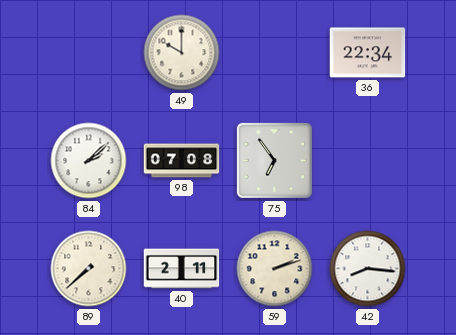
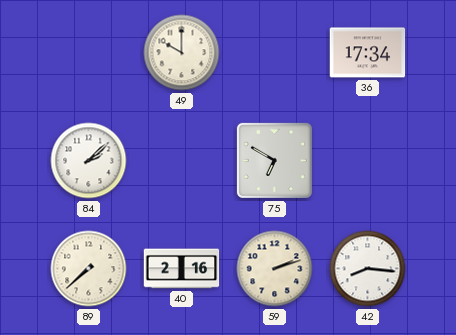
36: 22:34 -> 17:34
98: 07:08 -> none
75: 6:54 -> 6:50
40: 2:11 -> 2:16
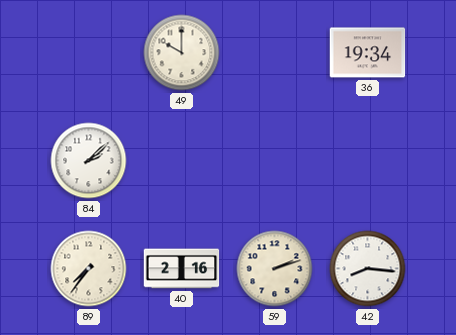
36: 17:34 -> 19:34
75: 6:50 -> none
89: 7:38 -> 7:36
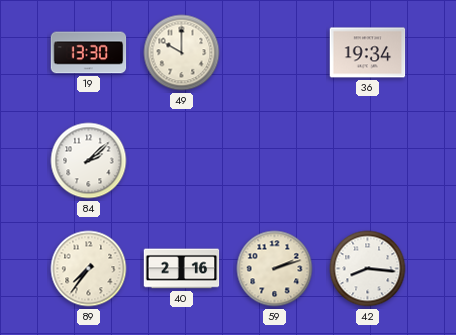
19: none -> 13:30
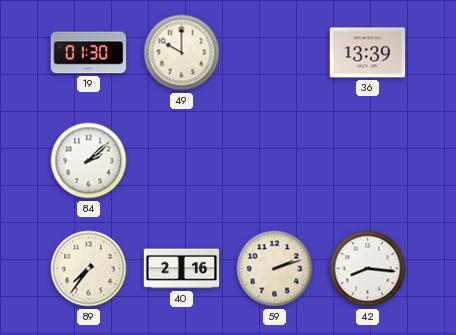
19: 13:30 -> 01:30
36: 19:34 -> 13:39
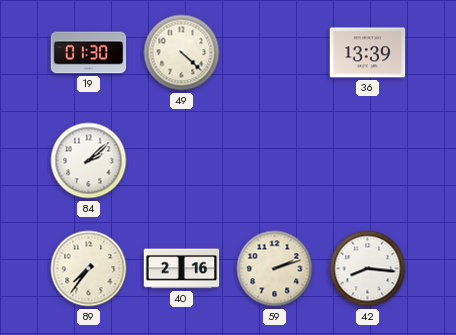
49: 10:00 -> 4:22
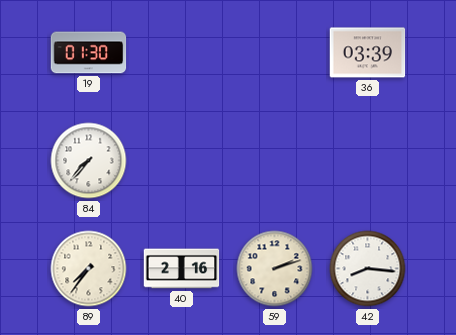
49: 4:22 -> none
36: 13:39 -> 03:39
84: 2:08 -> 7:37
